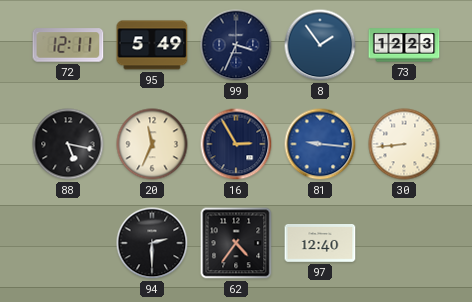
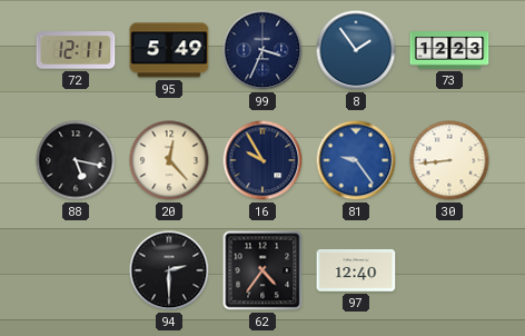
20: 11:34 -> 12:23
16: 2:55 -> 9:55
81: 9:16 -> 9:24
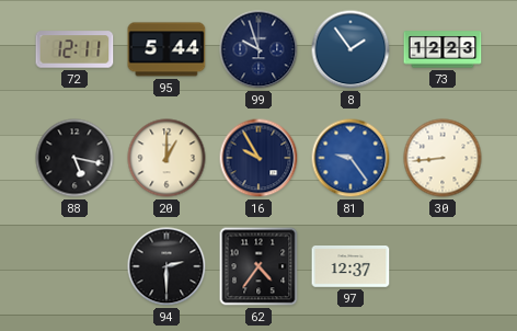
95: 5:49 -> 5:44
99: 3:34 -> 9:57
20: 12:23 -> 1:00
97: 12:40 -> 12:37
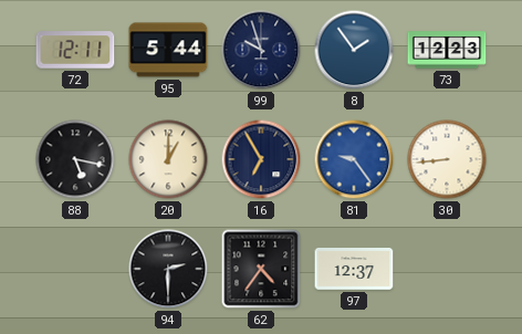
16: 9:55 -> 6:55
